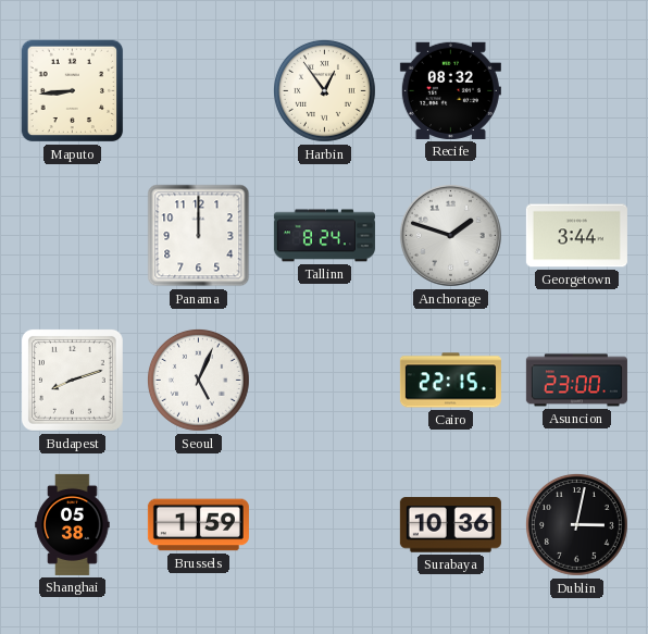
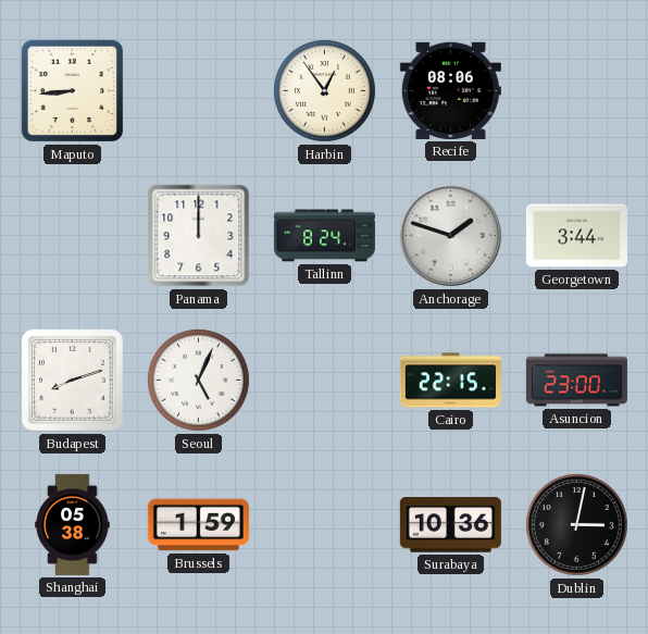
Recife: 08:32 -> 08:06
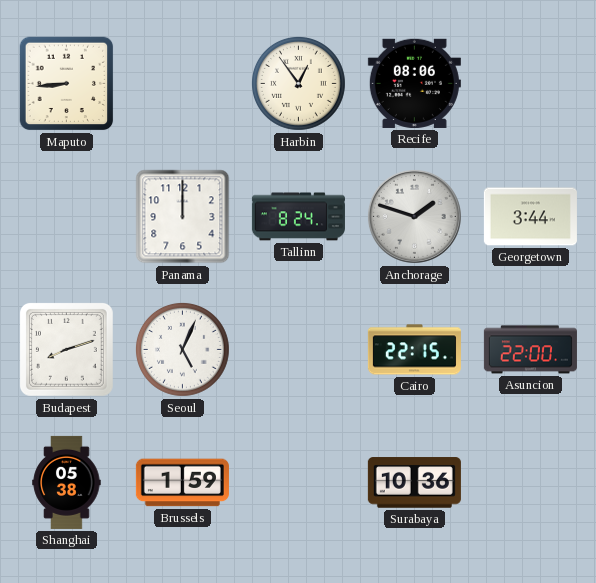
Asuncion: 23:00 -> 22:00
Dublin: 3:02 -> none
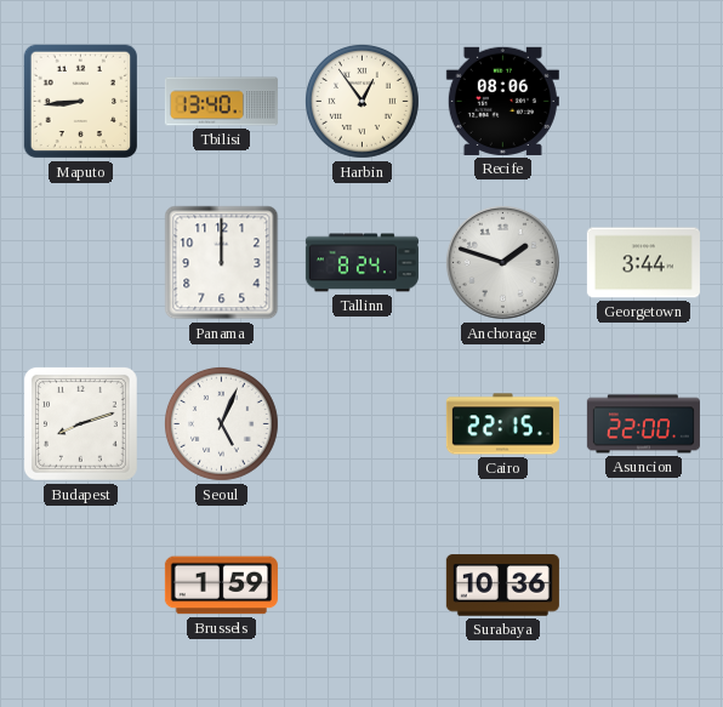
Tbilisi: none -> 13:40
Shanghai: 05:38 -> none
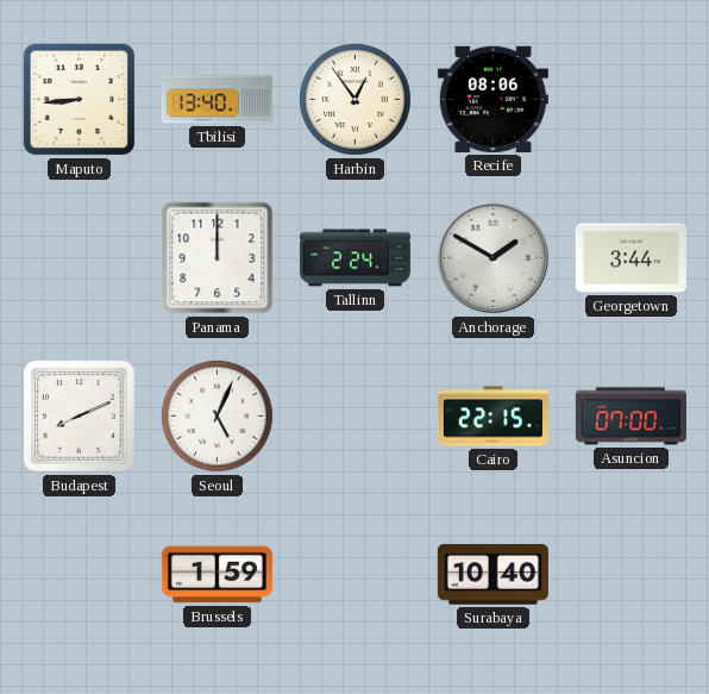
Tallinn: 8:24 -> 2:24
Anchorage: 1:48 -> 1:50
Budapest: 8:12 -> 8:11
Asuncion: 22:00 -> 07:00
Surabaya: 10:36 -> 10:40
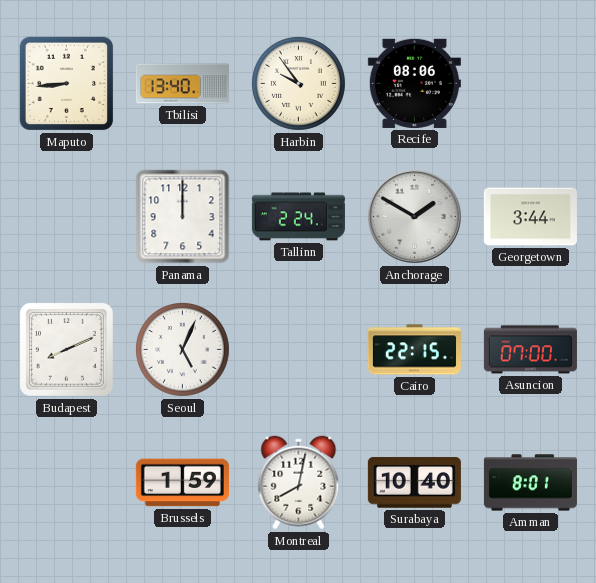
Harbin: 12:54 -> 9:54
Montreal: none -> 8:02
Amman: none -> 8:01
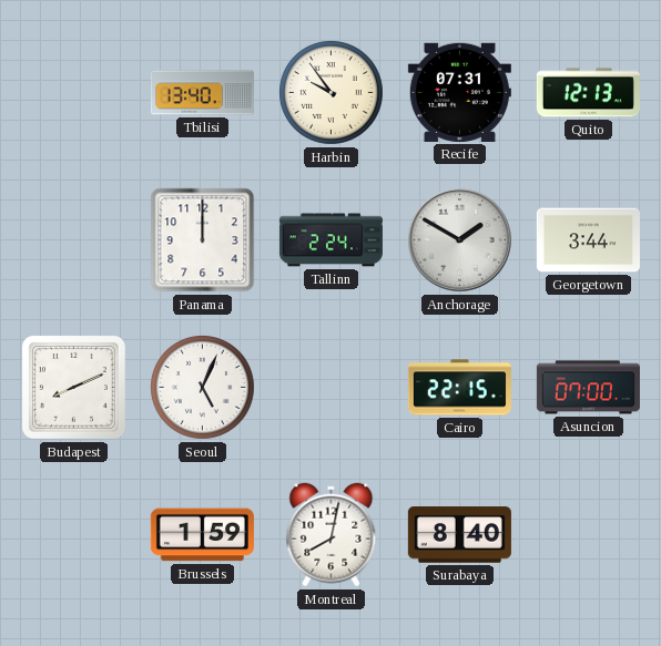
Maputo: 8:44 -> none
Recife: 08:06 -> 07:31
Quito: none -> 12:13
Surabaya: 10:40 -> 8:40
Amman: 8:01 -> none
